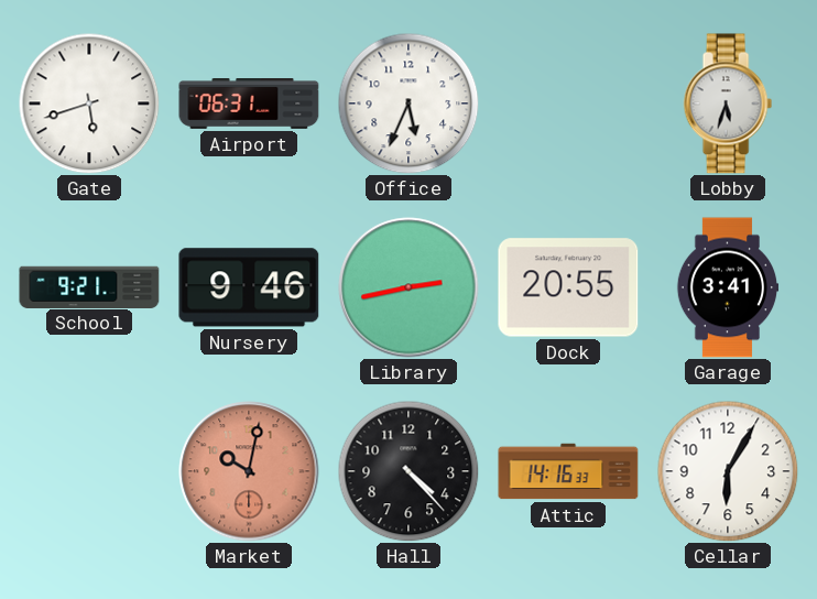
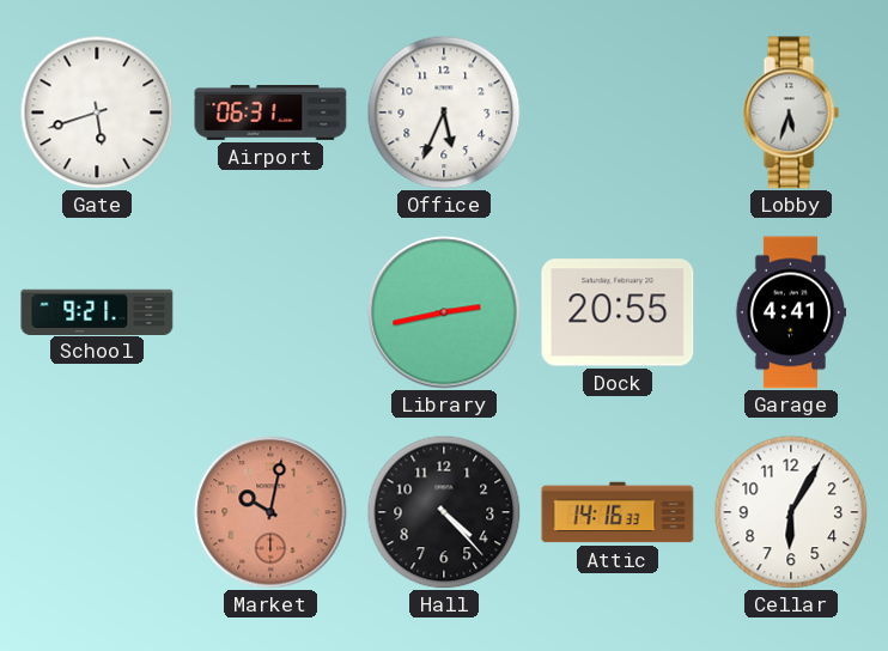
Nursery: 9:46 -> none
Garage: 3:41 -> 4:41
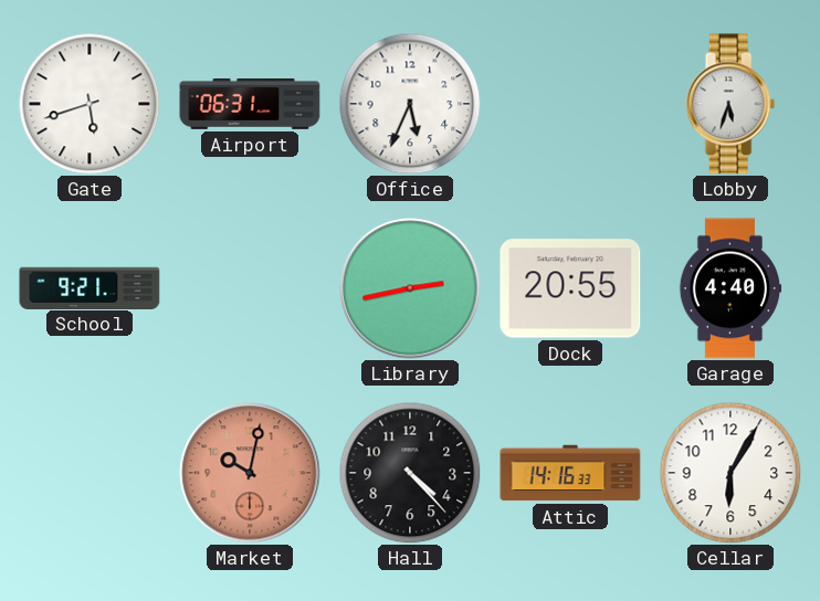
Garage: 4:41 -> 4:40
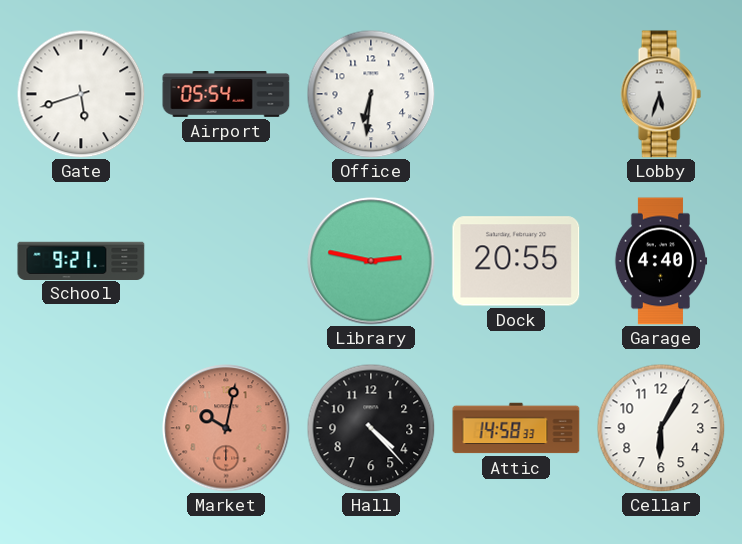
Airport: 06:31 -> 05:54
Office: 5:34 -> 6:31
Library: 2:43 -> 2:47
Attic: 14:16 -> 14:58
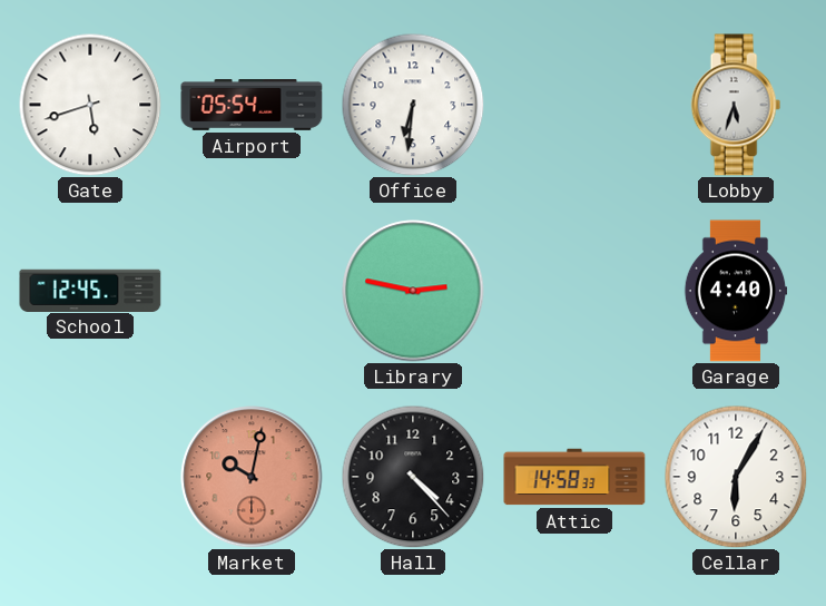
School: 9:21 -> 12:45
Dock: 20:55 -> none
